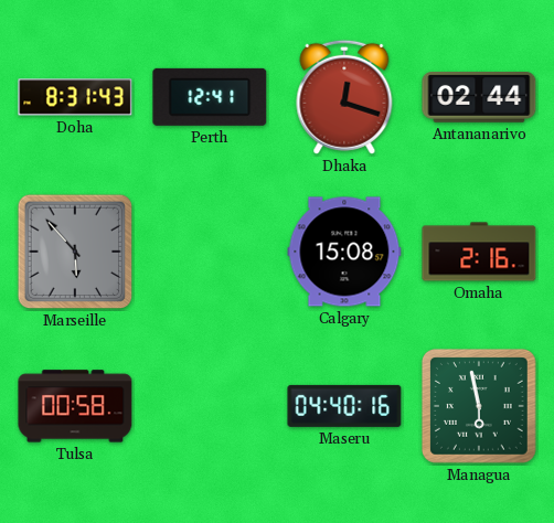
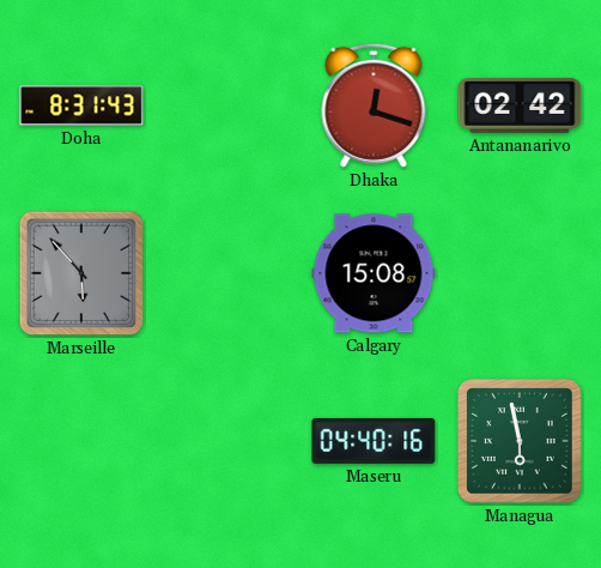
Perth: 12:41 -> none
Antananarivo: 02:44 -> 02:42
Omaha: 2:16 -> none
Tulsa: 00:58 -> none
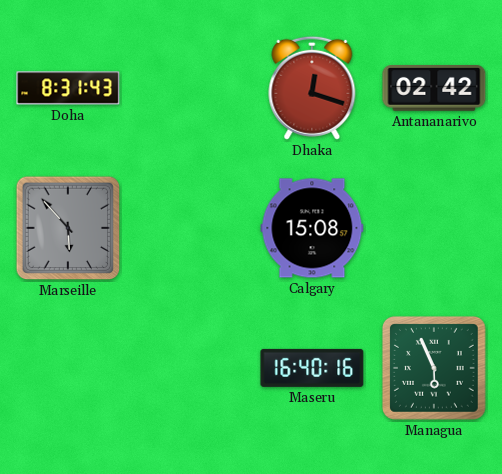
Maseru: 04:40 -> 16:40
Managua: 5:58 -> 5:56
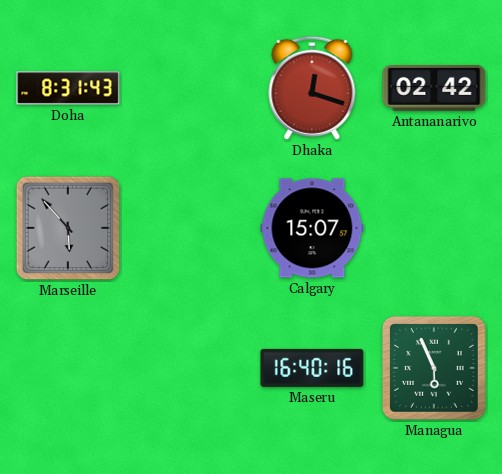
Calgary: 15:08 -> 15:07
